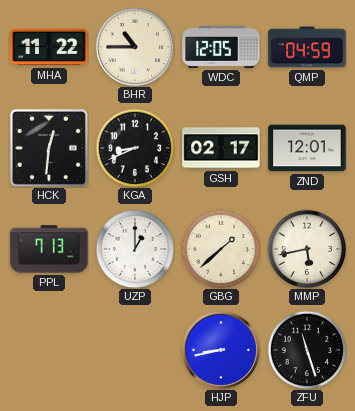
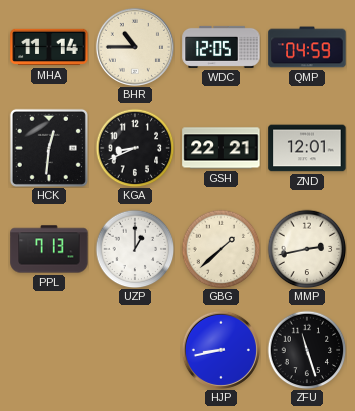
MHA: 11:22 -> 11:14
GSH: 02:17 -> 22:21
MMP: 5:43 -> 2:43
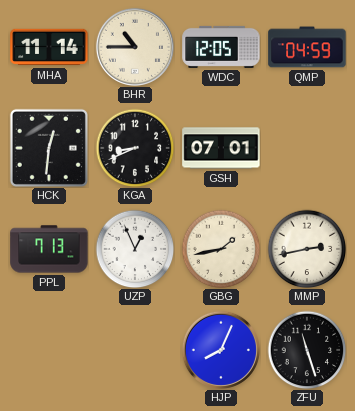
GSH: 22:21 -> 07:01
ZND: 12:01 -> none
UZP: 1:00 -> 12:56
GBG: 1:38 -> 1:43
HJP: 8:43 -> 8:04
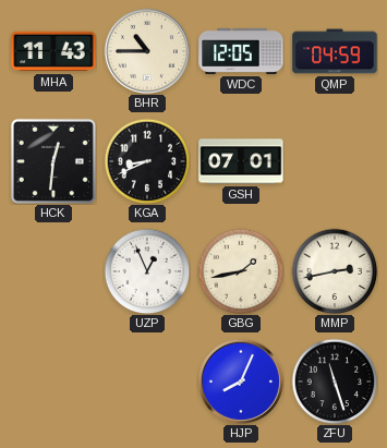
MHA: 11:14 -> 11:43
PPL: 7:13 -> none
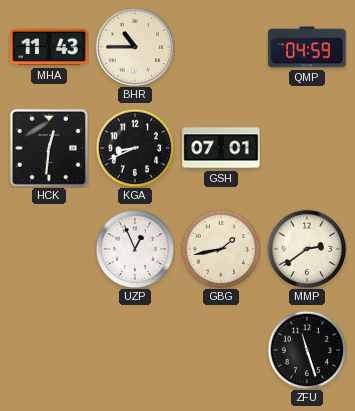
WDC: 12:05 -> none
MMP: 2:43 -> 2:39
HJP: 8:04 -> none
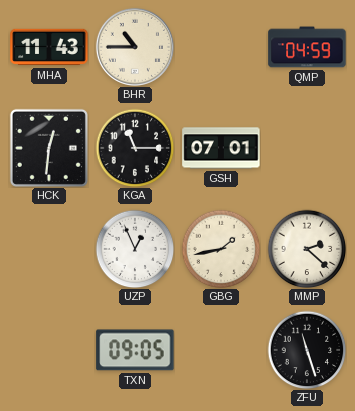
KGA: 8:41 -> 11:15
MMP: 2:39 -> 2:22
TXN: none -> 09:05
